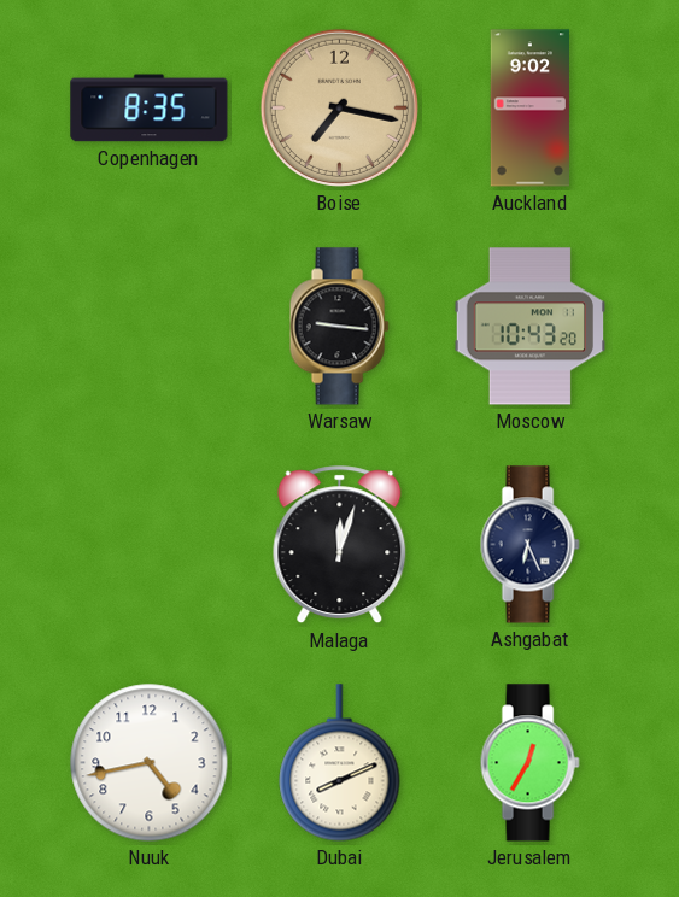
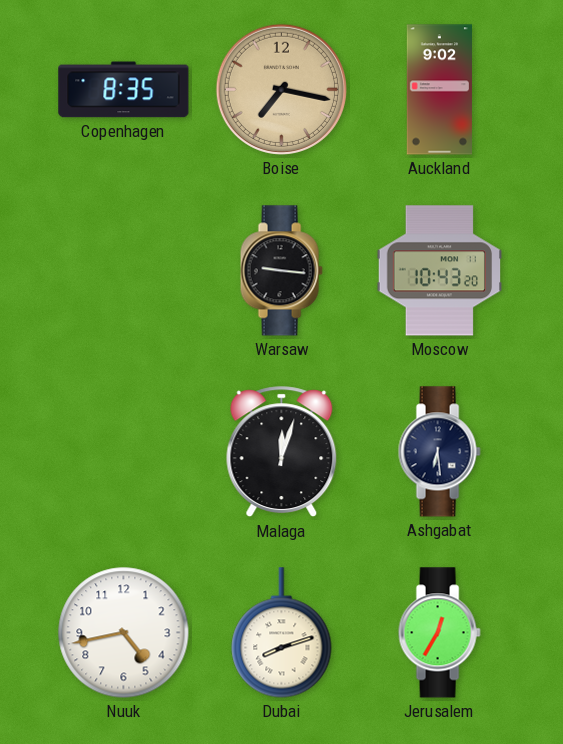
Ashgabat: 6:26 -> 6:29
Dubai: 8:11 -> 8:12
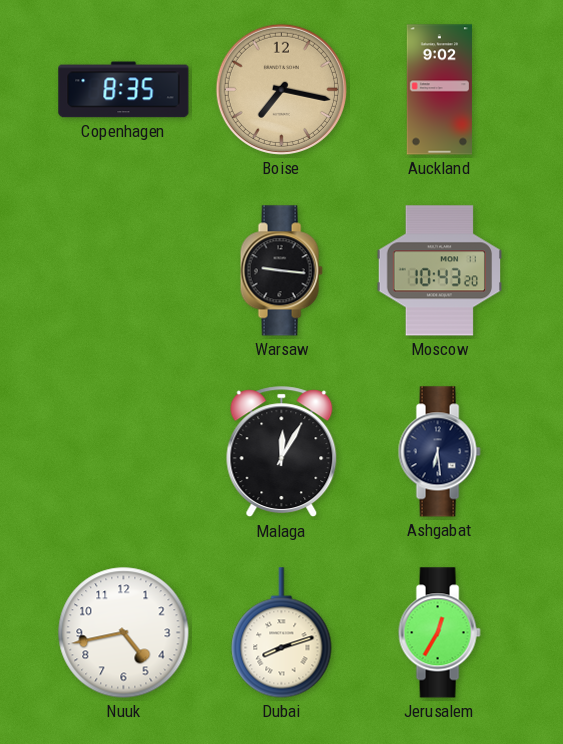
Malaga: 12:03 -> 12:05
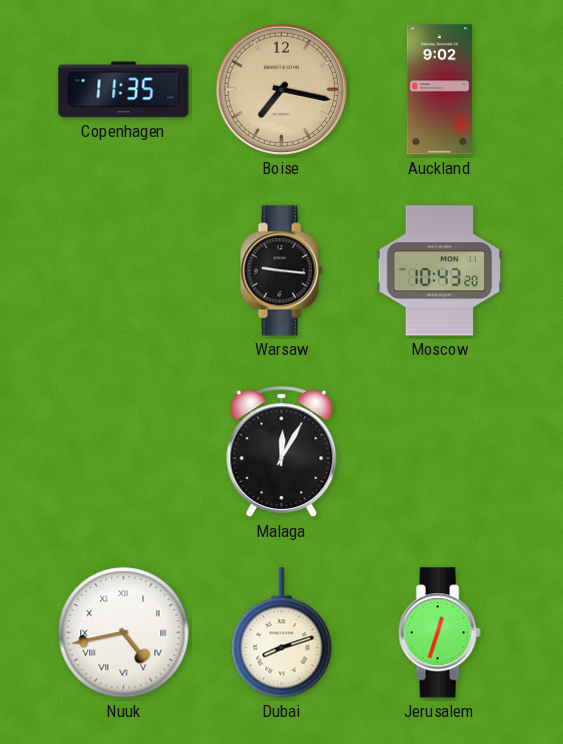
Copenhagen: 8:35 -> 11:35
Ashgabat: 6:29 -> none
Nuuk numerals: Arabic -> Roman
Jerusalem: 12:35 -> 12:33
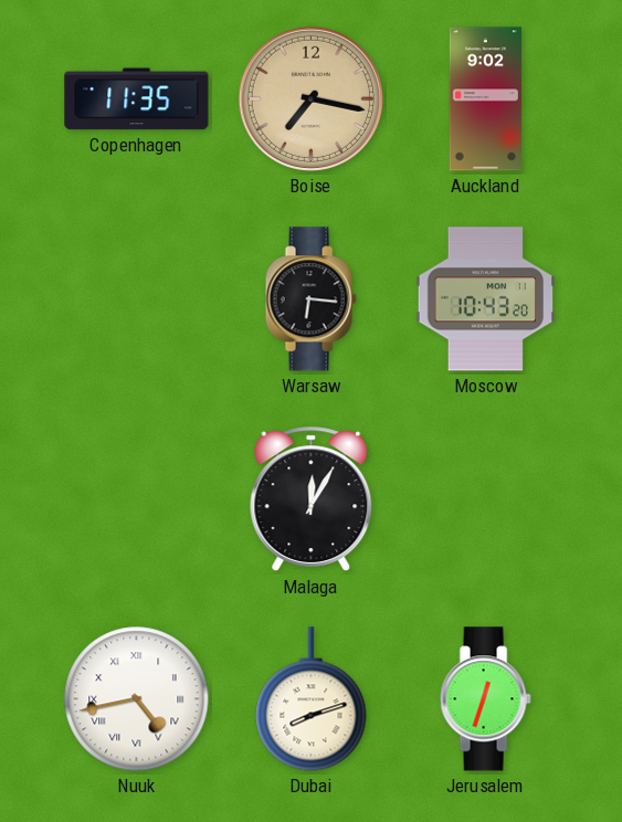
Warsaw: 9:16 -> 6:16
